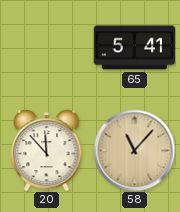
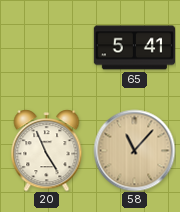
20: 11:53 -> 4:56
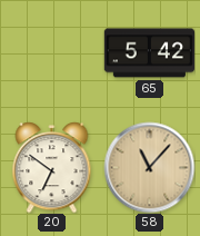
65: 5:41 -> 5:42
20: 4:56 -> 6:51
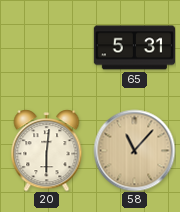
65: 5:42 -> 5:31
20: 6:51 -> 6:01
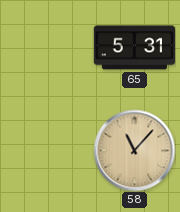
20: 6:01 -> none
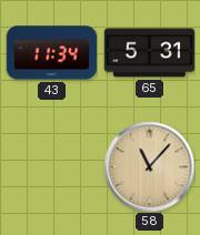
43: none -> 11:34
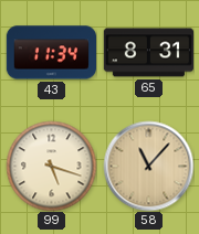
65: 5:31 -> 8:31
99: none -> 5:18
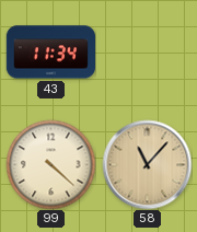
65: 8:31 -> none
99: 5:18 -> 4:22
